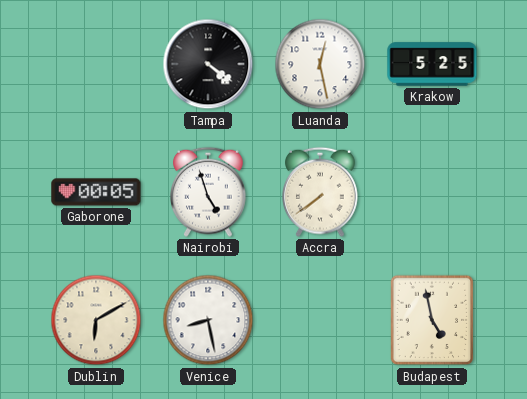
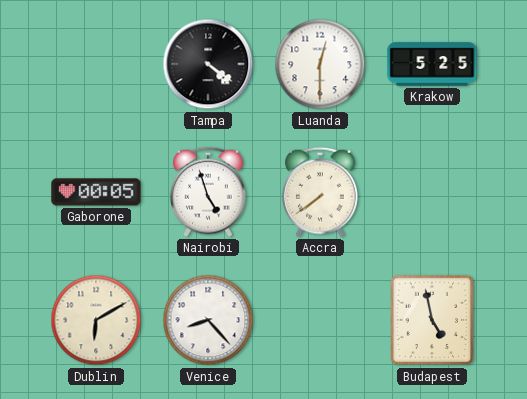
Luanda: 12:28 -> 12:30
Venice: 8:28 -> 8:23
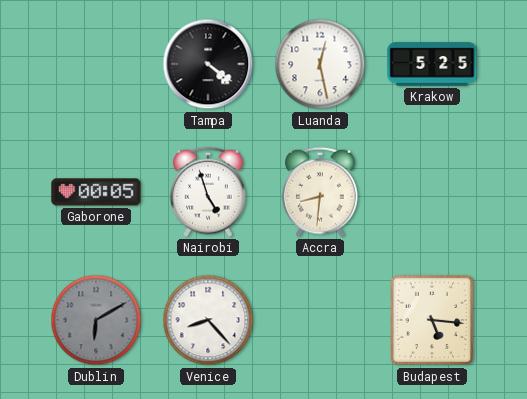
Luanda: 12:30 -> 12:28
Accra: 7:39 -> 8:31
Dublin dial: cream -> grey
Budapest: 4:58 -> 5:16
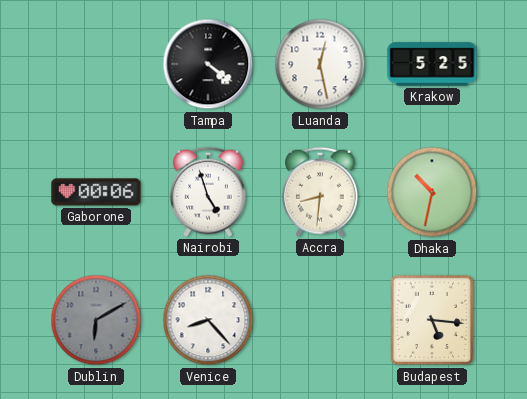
Gaborone: 00:05 -> 00:06
Dhaka: none -> 10:32
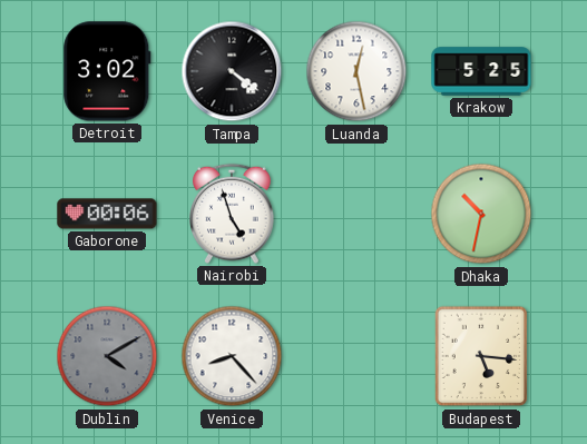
Detroit: none -> 3:02
Accra: 8:31 -> none
Dublin: 6:10 -> 4:10
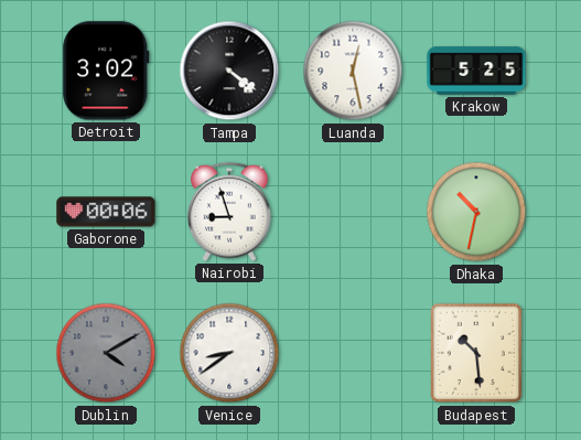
Nairobi: 4:57 -> 8:57
Venice: 8:23 -> 8:39
Budapest: 5:16 -> 10:29
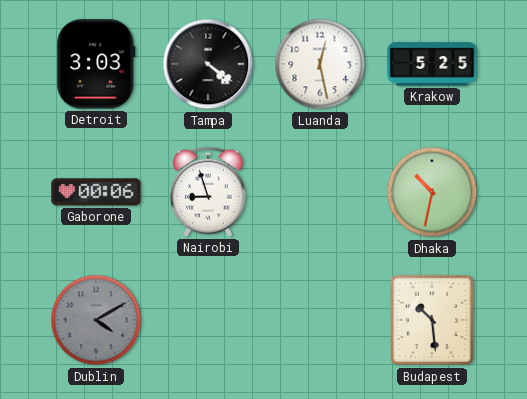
Detroit: 3:02 -> 3:03
Venice: 8:39 -> none
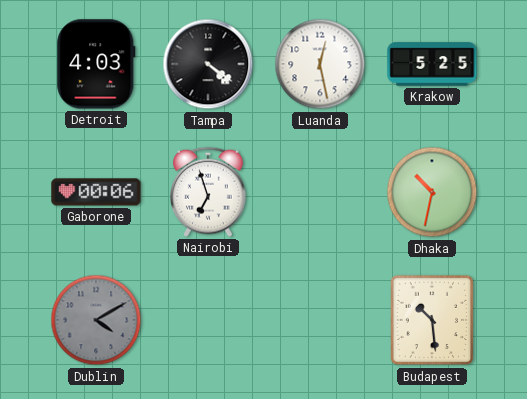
Detroit: 3:03 -> 4:03
Nairobi: 8:57 -> 6:57
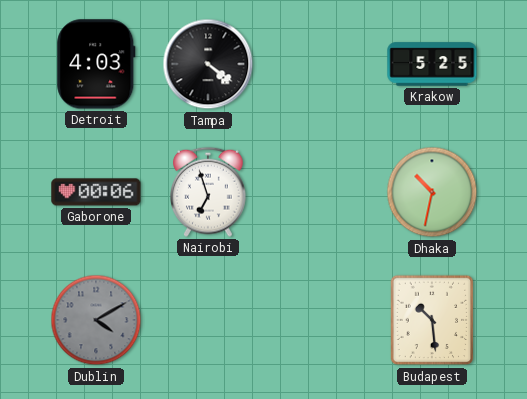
Luanda: 12:28 -> none
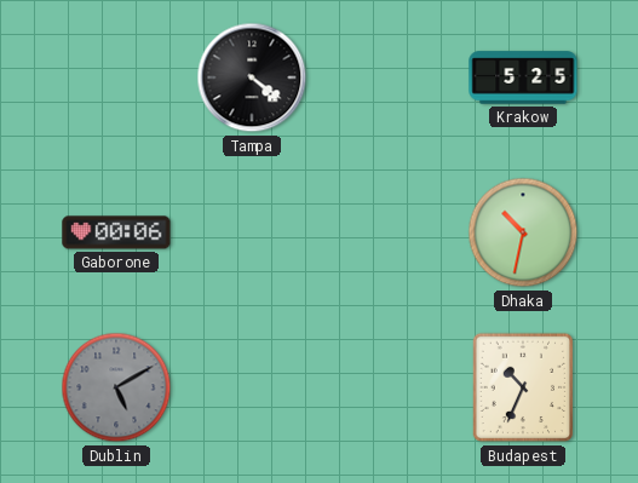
Detroit: 4:03 -> none
Nairobi: 6:57 -> none
Dublin: 4:10 -> 5:10
Budapest: 10:29 -> 10:34
